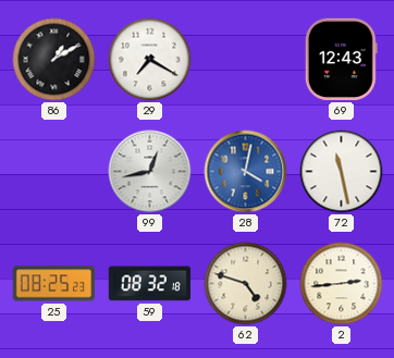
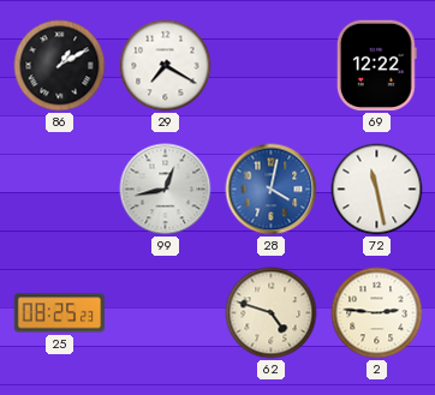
69: 12:43 -> 12:22
59: 08:32 -> none
2: 2:44 -> 2:46
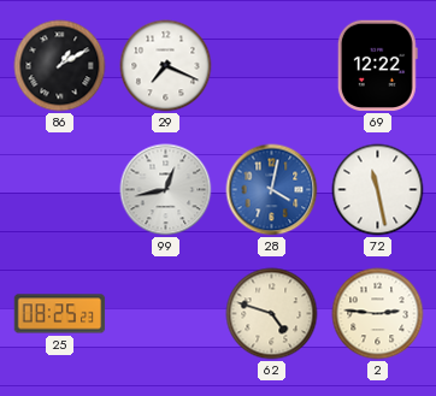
29: 7:20 -> 7:19
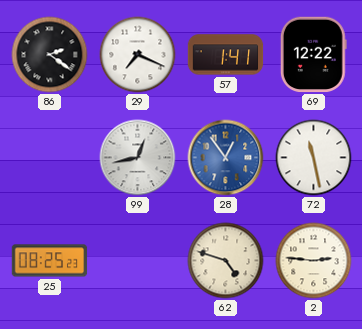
86: 1:10 -> 2:21
57: none -> 1:41
28: 4:02 -> 12:54
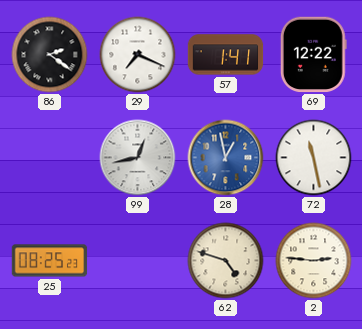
28: 12:54 -> 12:58
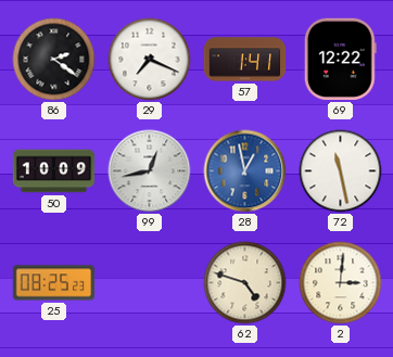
50: none -> 10:09
2: 2:46 -> 3:01
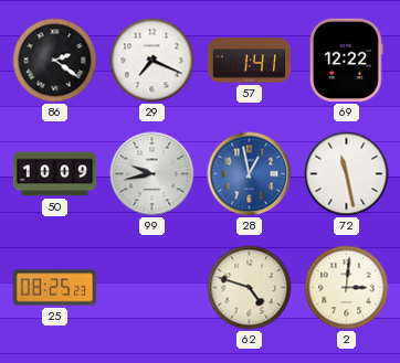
99: 12:43 -> 9:43
